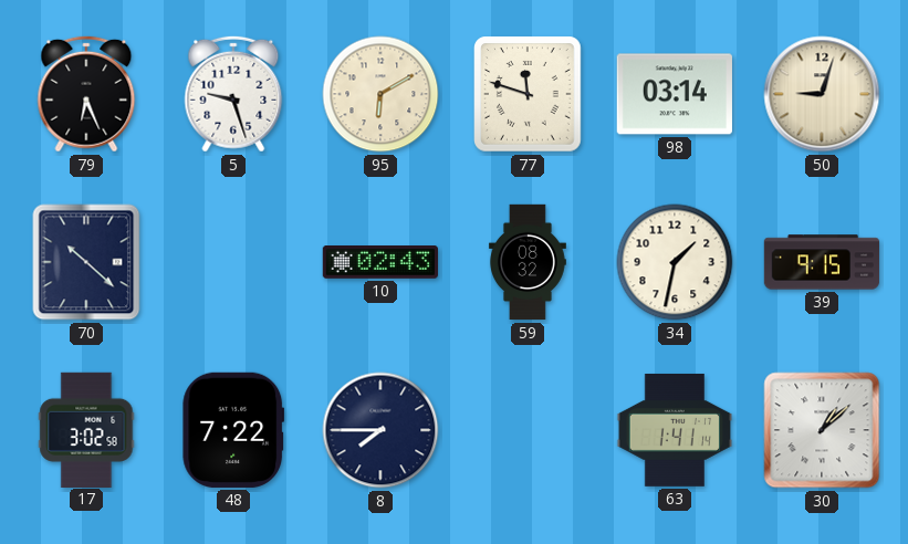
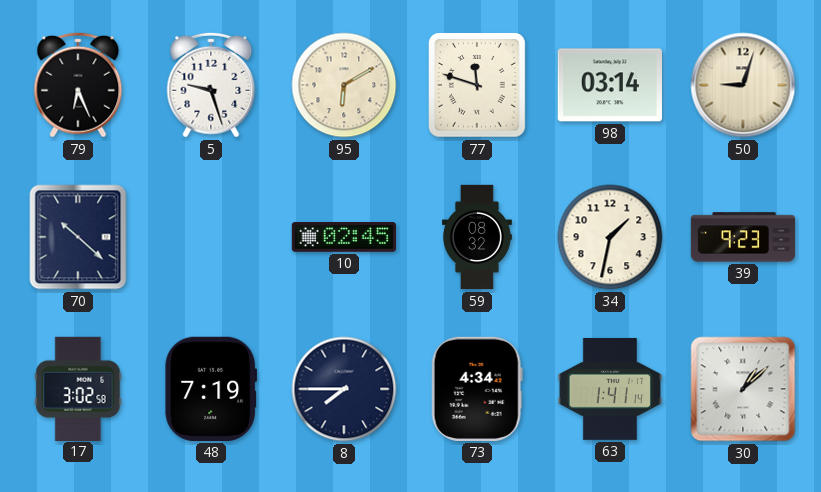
10: 02:43 -> 02:45
39: 9:15 -> 9:23
48: 7:22 -> 7:19
73: none -> 4:34
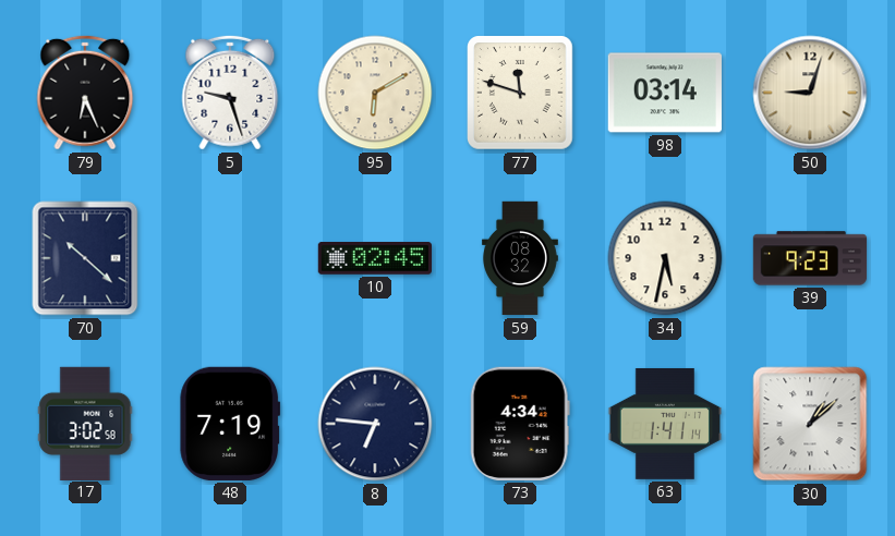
34: 1:32 -> 5:32
8: 7:45 -> 6:46
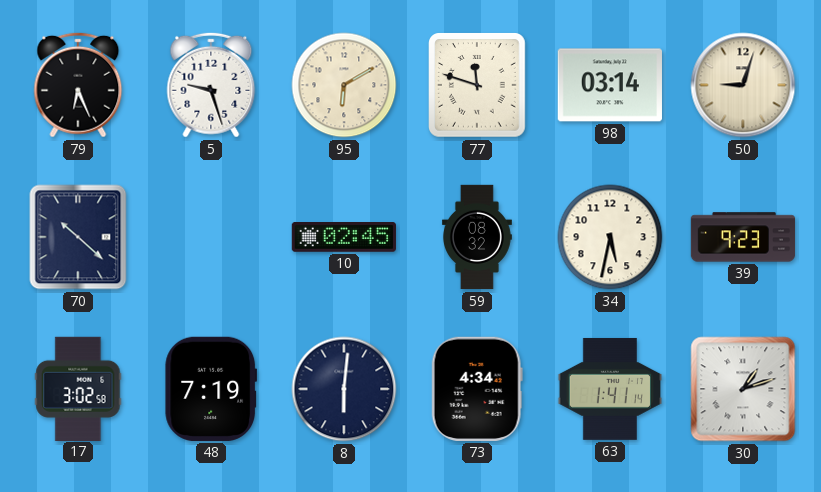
8: 6:46 -> 6:01
30: 1:08 -> 1:12
